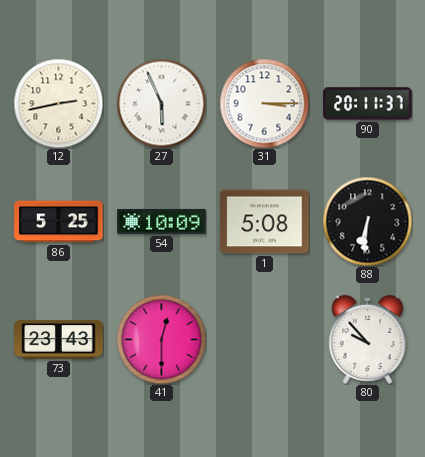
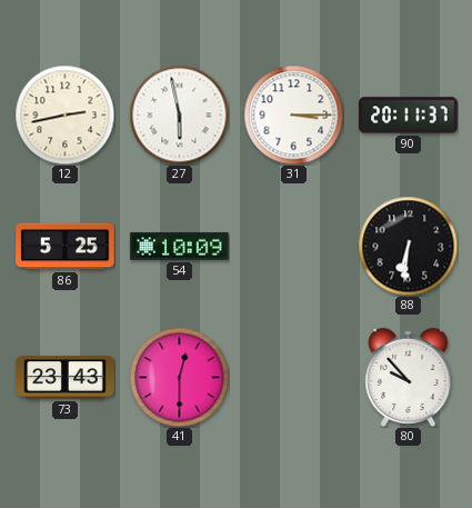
27: 5:56 -> 5:58
1: 5:08 -> none
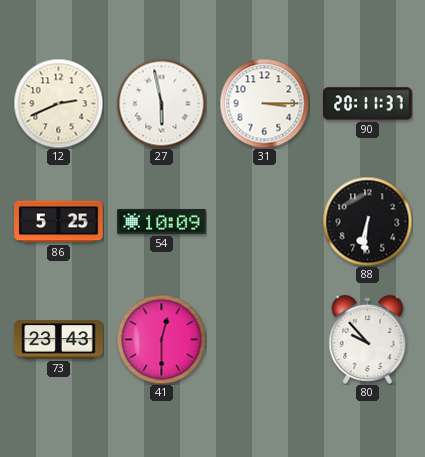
12: 2:43 -> 2:41
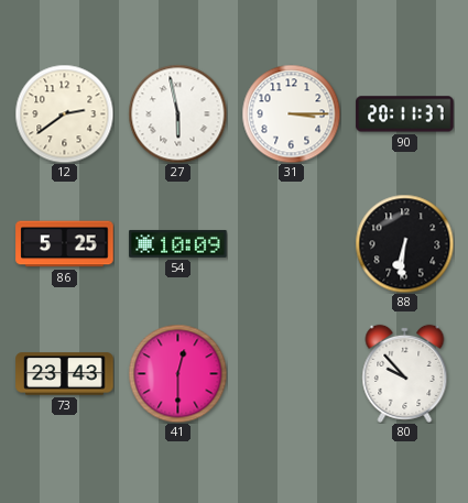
12: 2:41 -> 2:39
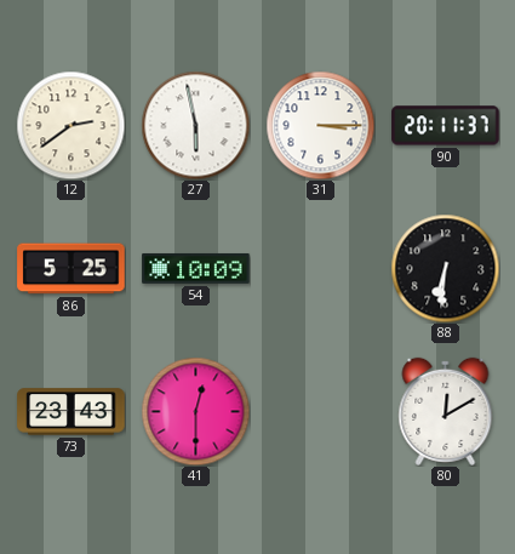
80: 9:53 -> 12:10
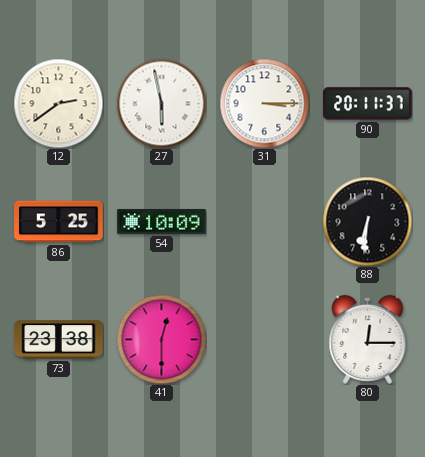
73: 23:43 -> 23:38
80: 12:10 -> 12:15
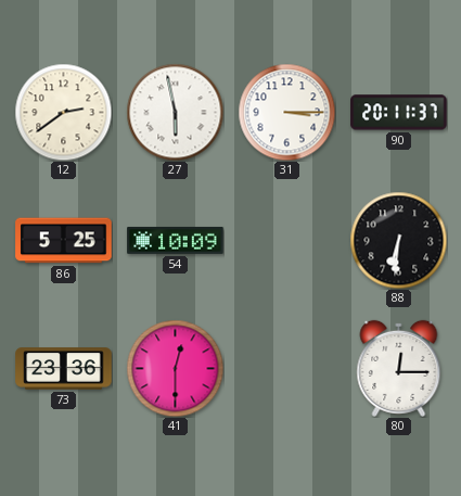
73: 23:38 -> 23:36
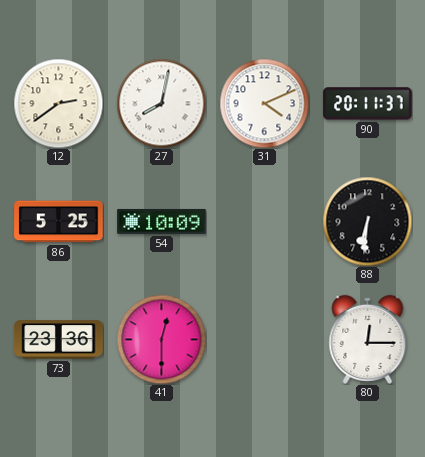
27: 5:58 -> 8:02
31: 3:15 -> 4:11
